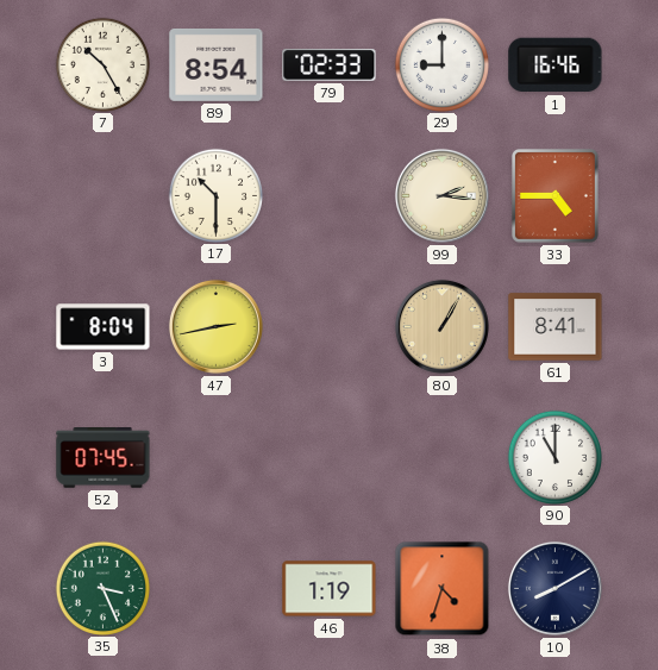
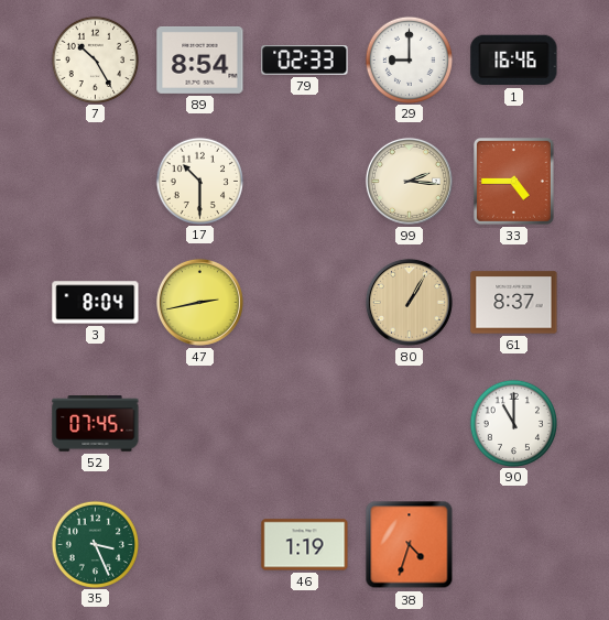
61: 8:41 -> 8:37
10: 8:10 -> none
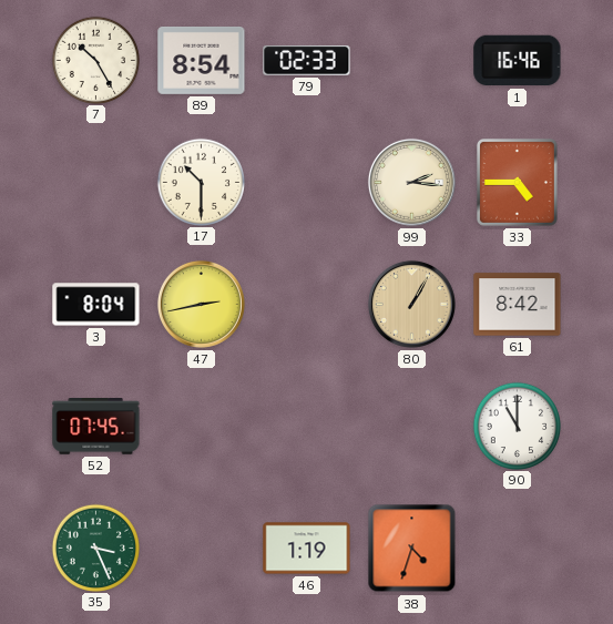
29: 9:00 -> none
61: 8:37 -> 8:42
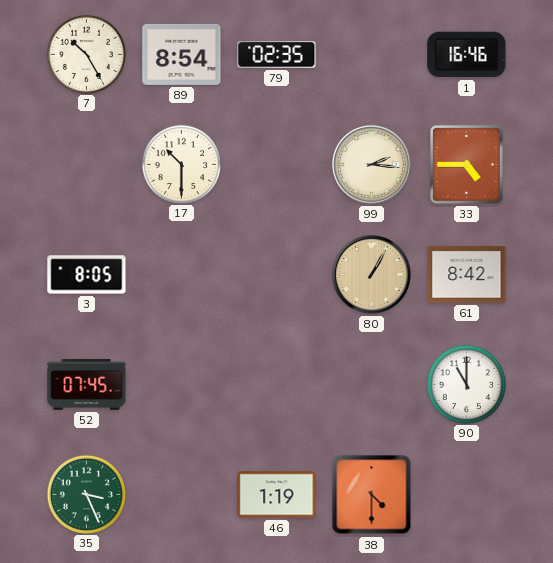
79: 02:33 -> 02:35
3: 8:04 -> 8:05
47: 2:43 -> none
38: 4:33 -> 4:30
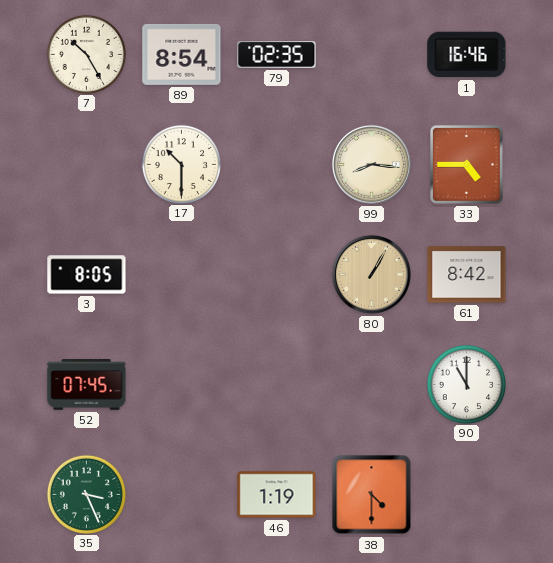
99: 2:16 -> 8:16
